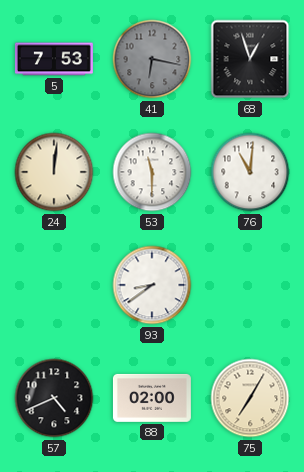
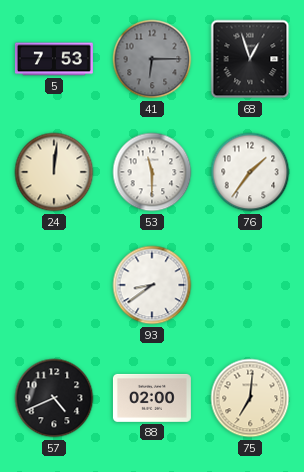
41: 6:17 -> 6:15
76: 11:01 -> 1:36
75: 7:05 -> 7:01
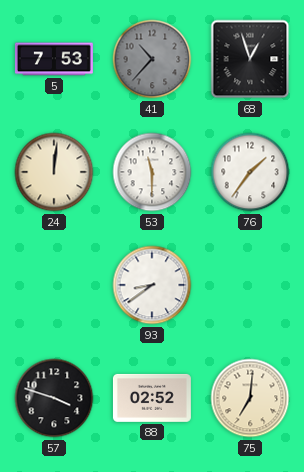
41: 6:15 -> 10:37
57: 4:41 -> 3:48
88: 02:00 -> 02:52
